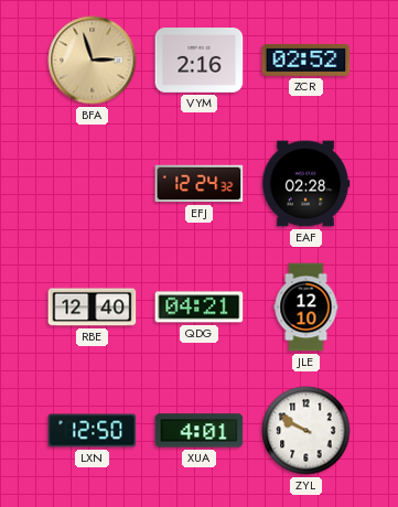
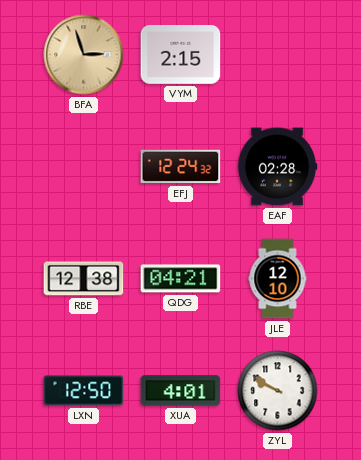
VYM: 2:16 -> 2:15
ZCR: 02:52 -> none
RBE: 12:40 -> 12:38
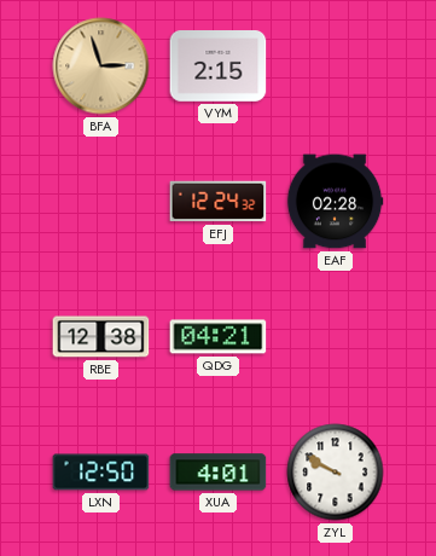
JLE: 12:10 -> none
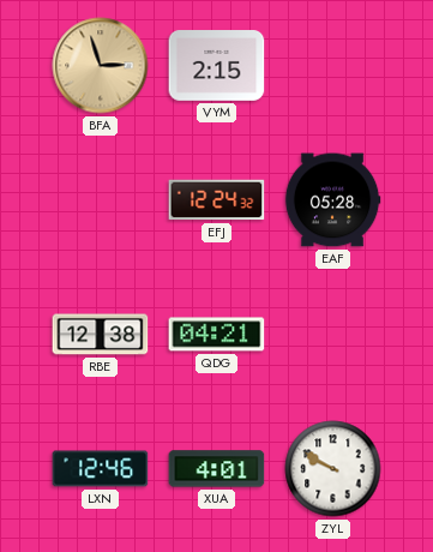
EAF: 02:28 -> 05:28
LXN: 12:50 -> 12:46
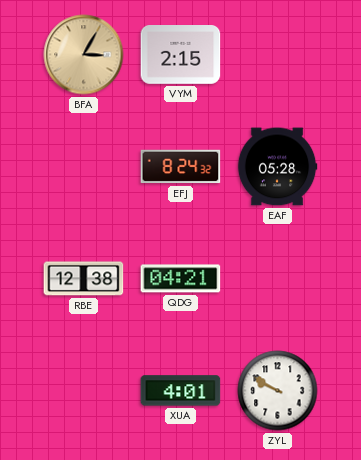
BFA: 2:57 -> 3:05
EFJ: 12:24 -> 8:24
LXN: 12:46 -> none
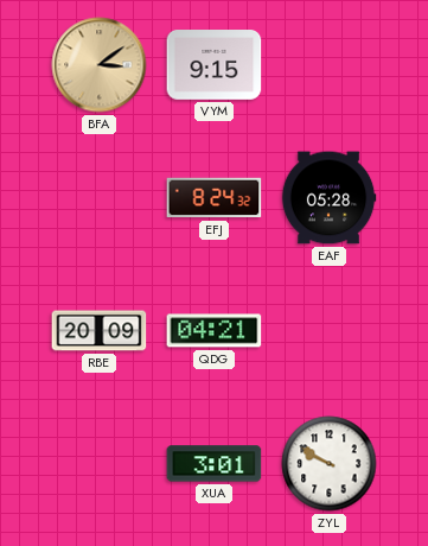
BFA: 3:05 -> 3:09
VYM: 2:15 -> 9:15
RBE: 12:38 -> 20:09
XUA: 4:01 -> 3:01
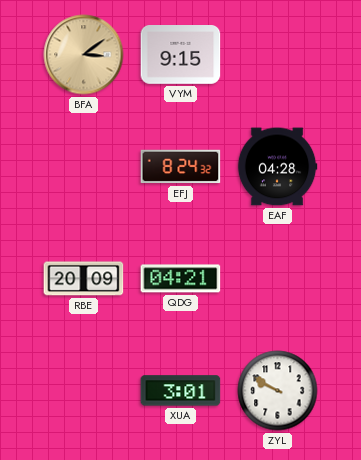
EAF: 05:28 -> 04:28
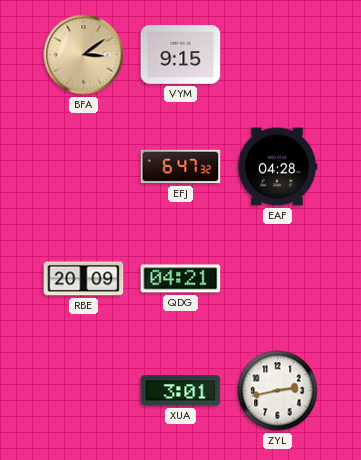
EFJ: 8:24 -> 6:47
ZYL: 9:50 -> 2:43
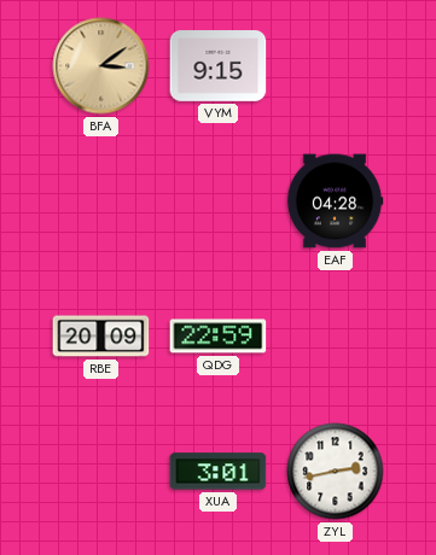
EFJ: 6:47 -> none
QDG: 04:21 -> 22:59
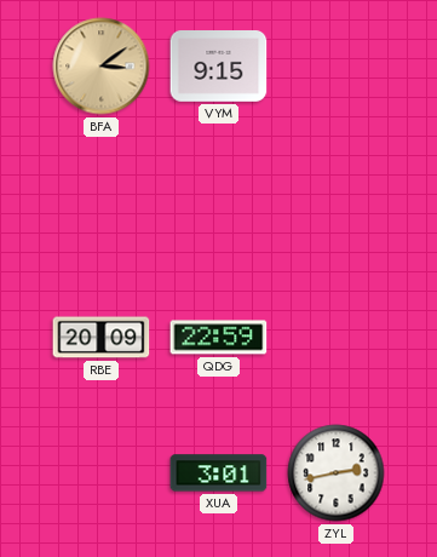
EAF: 04:28 -> none
